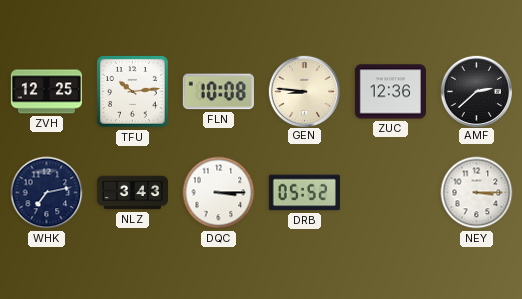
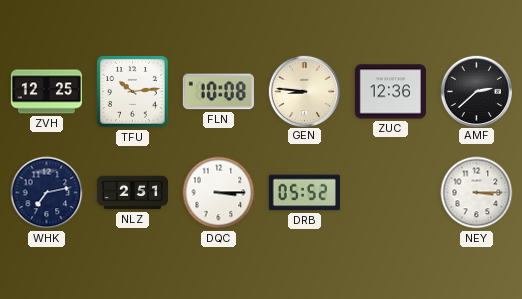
NLZ: 3:43 -> 2:51
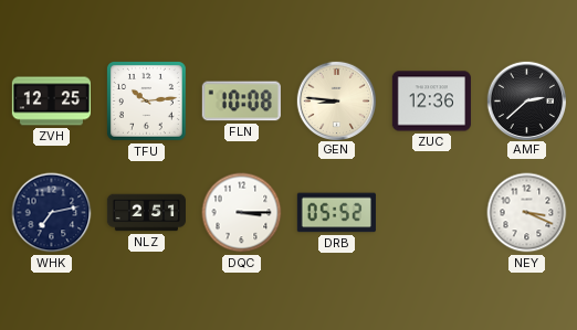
NEY: 3:15 -> 3:19
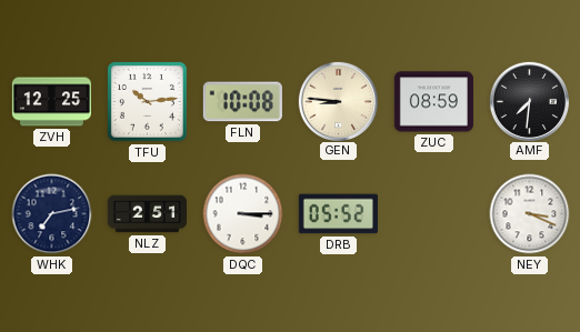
ZUC: 12:36 -> 08:59
AMF: 2:38 -> 7:31
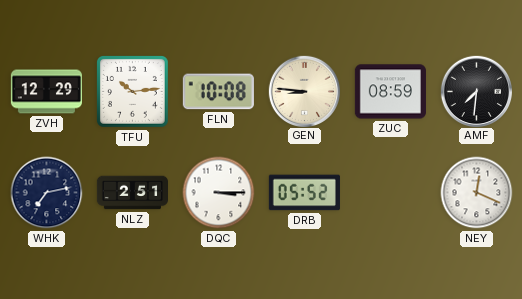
ZVH: 12:25 -> 12:29
NEY: 3:19 -> 12:19
